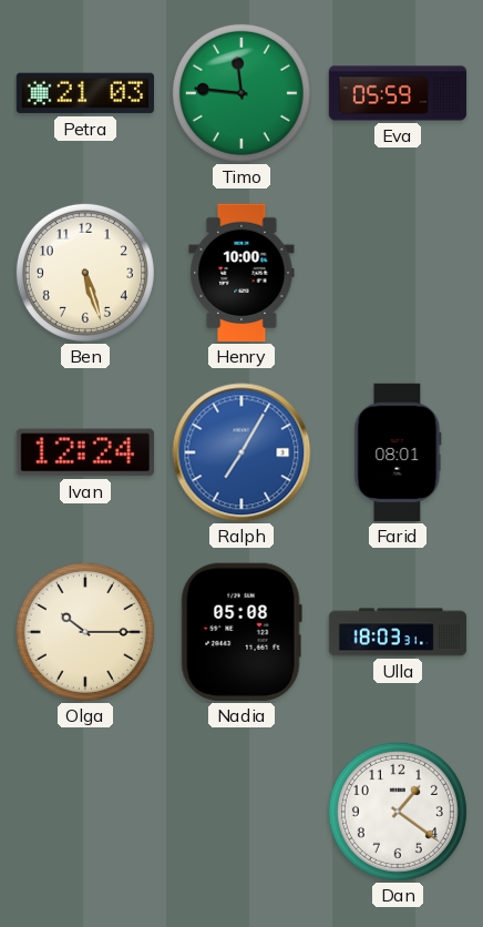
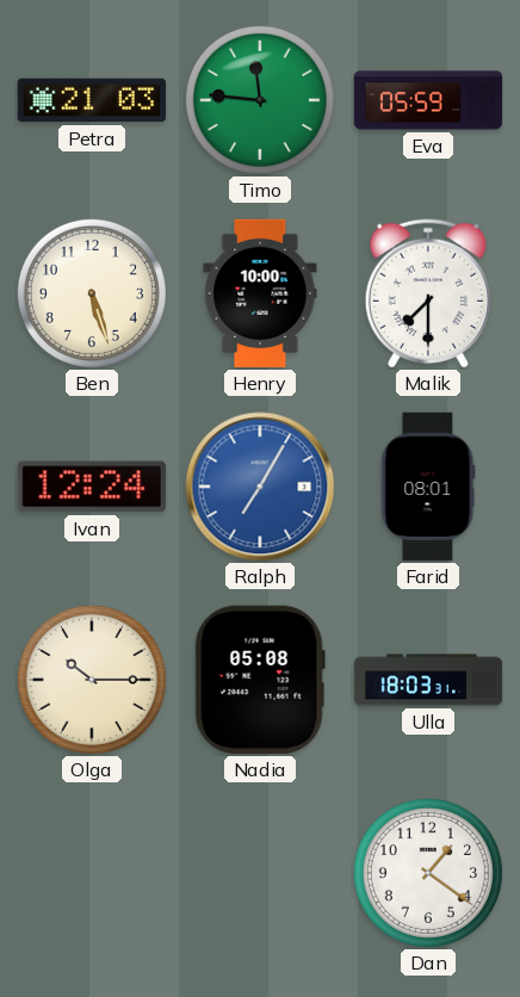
Malik: none -> 7:30
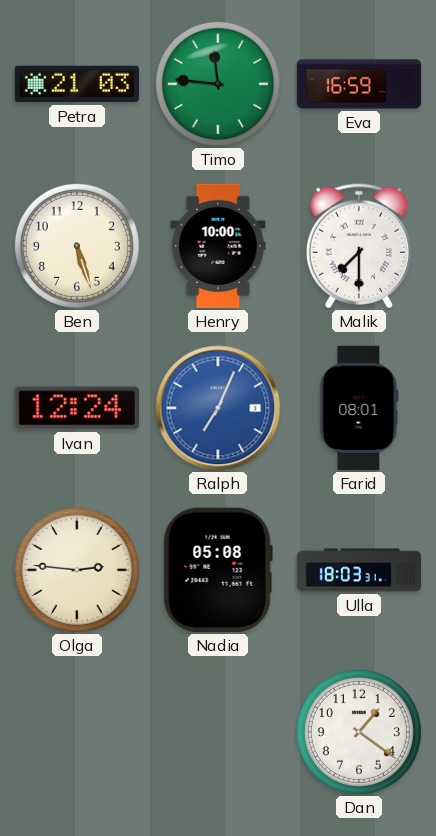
Eva: 05:59 -> 16:59
Ralph: 7:05 -> 7:04
Olga: 10:15 -> 2:46
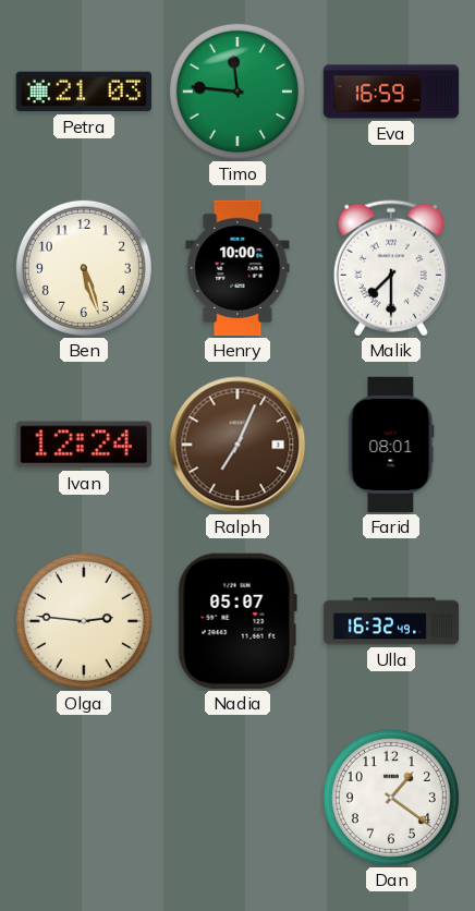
Ralph dial: blue -> brown
Nadia: 05:08 -> 05:07
Ulla: 18:03 -> 16:32
